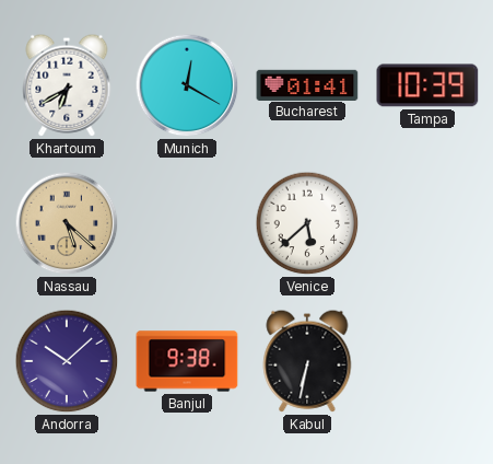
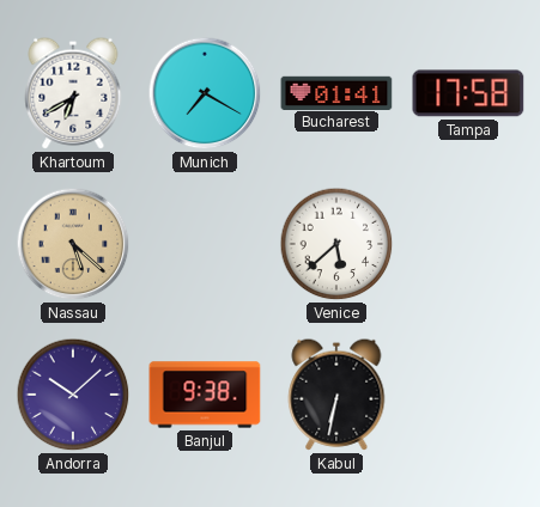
Munich: 12:20 -> 7:20
Tampa: 10:39 -> 17:58
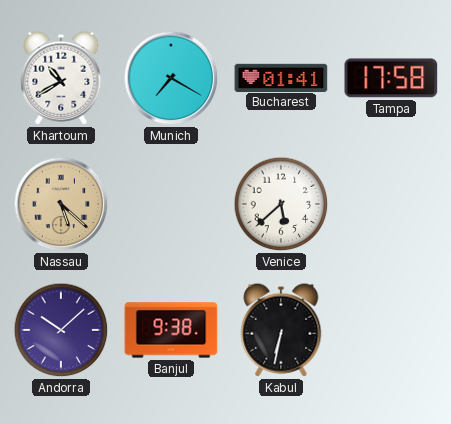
Khartoum: 6:40 -> 10:40
